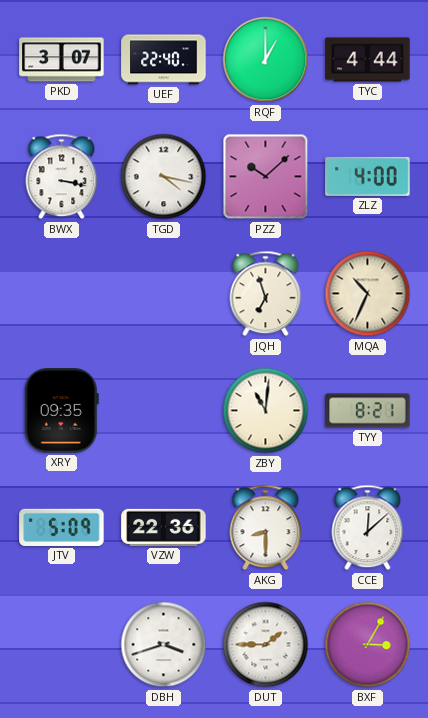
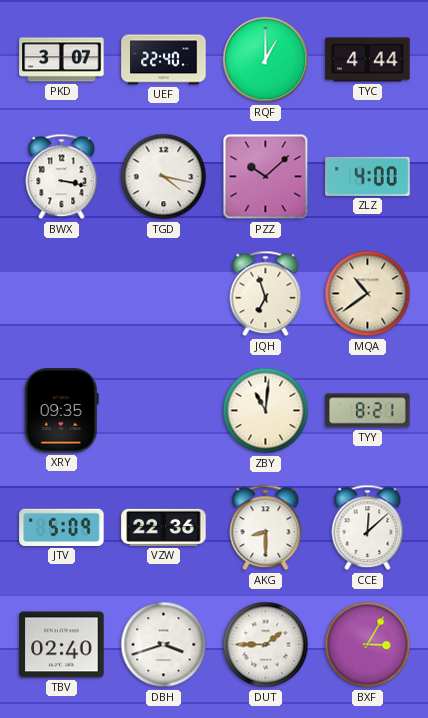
MQA: 10:34 -> 10:39
TBV: none -> 02:40
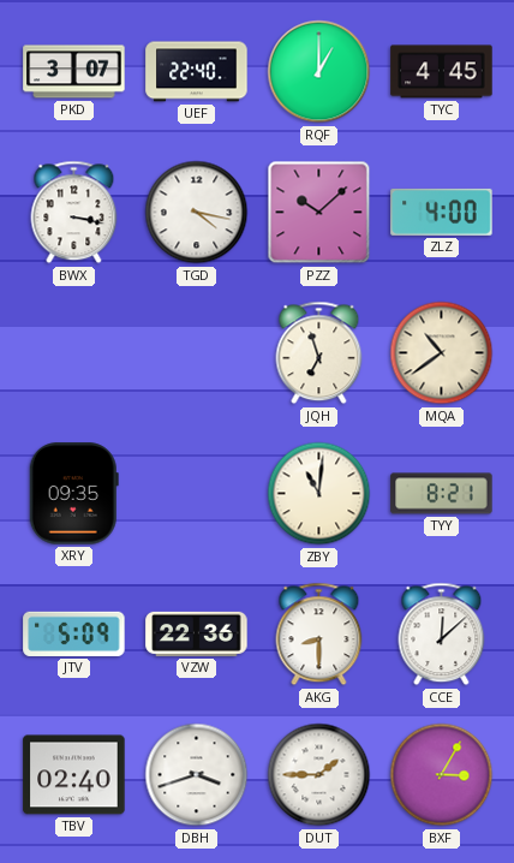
TYC: 4:44 -> 4:45
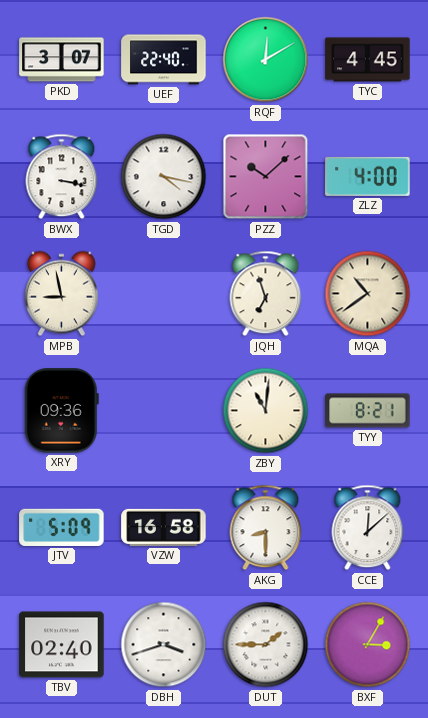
RQF: 1:00 -> 12:10
MPB: none -> 8:58
XRY: 09:35 -> 09:36
VZW: 22:36 -> 16:58
